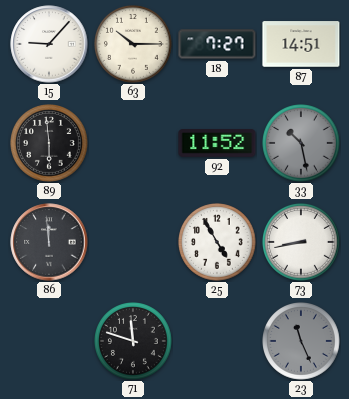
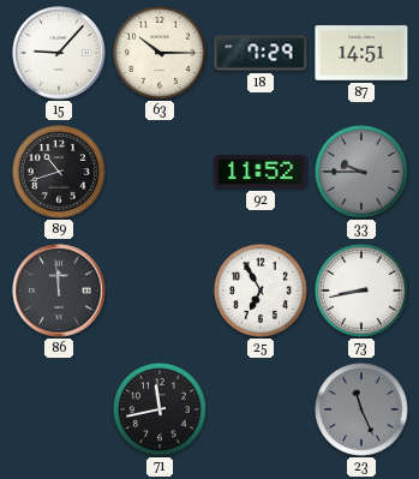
18: 7:27 -> 7:29
89: 5:59 -> 10:42
33: 10:28 -> 9:45
25: 4:55 -> 6:55
71: 11:48 -> 11:43
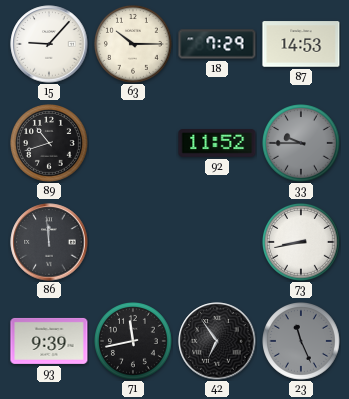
87: 14:51 -> 14:53
25: 6:55 -> none
93: none -> 9:39
42: none -> 6:54
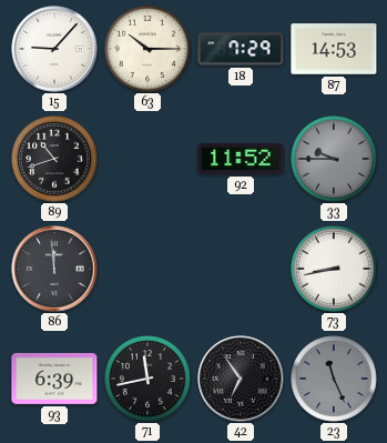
93: 9:39 -> 6:39
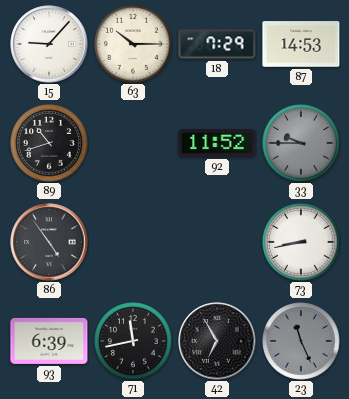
86: 11:59 -> 4:54
42: 6:54 -> 6:55
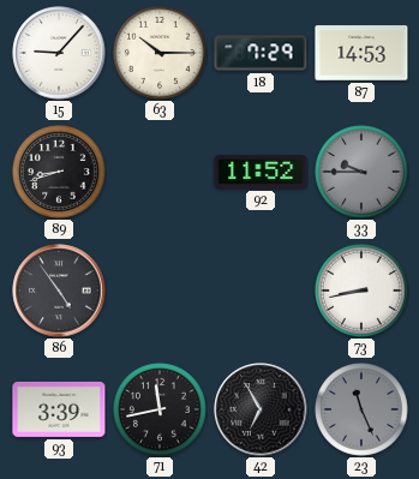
89: 10:42 -> 8:42
93: 6:39 -> 3:39
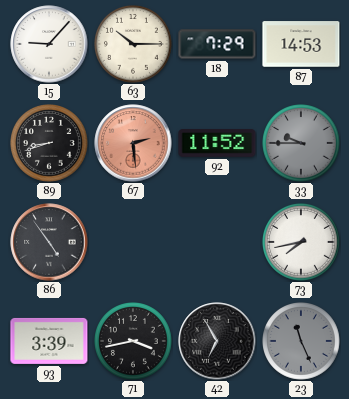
67: none -> 2:29
73: 8:43 -> 7:43
71: 11:43 -> 3:43
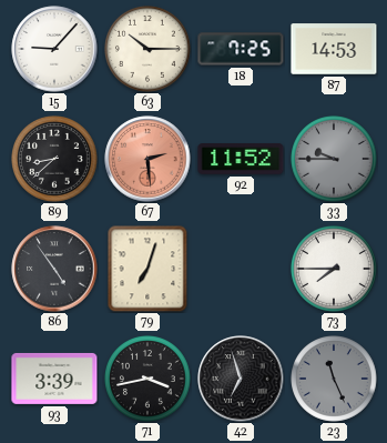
18: 7:29 -> 7:25
89: 8:42 -> 8:38
79: none -> 7:03
73: 7:43 -> 7:45
42: 6:55 -> 6:57
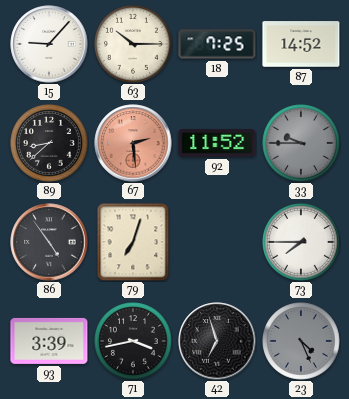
87: 14:53 -> 14:52
23: 11:26 -> 4:26
